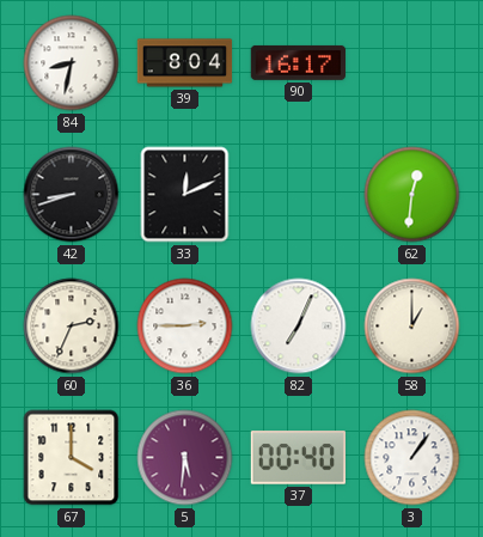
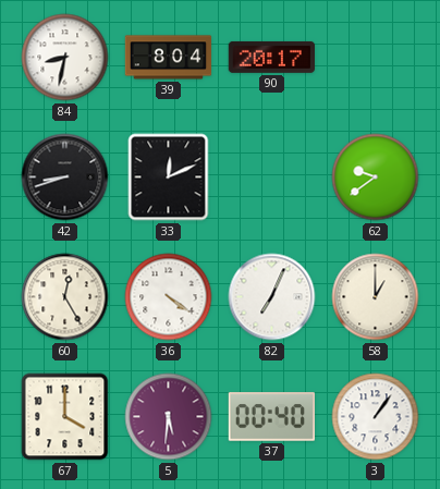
90: 16:17 -> 20:17
62: 12:31 -> 9:39
60: 2:34 -> 12:25
36: 2:45 -> 4:21
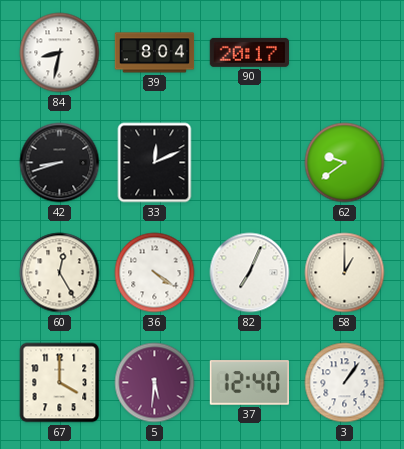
37: 00:40 -> 12:40
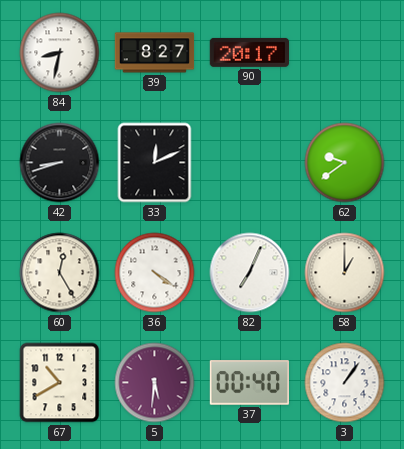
39: 8:04 -> 8:27
67: 4:00 -> 10:40
37: 12:40 -> 00:40
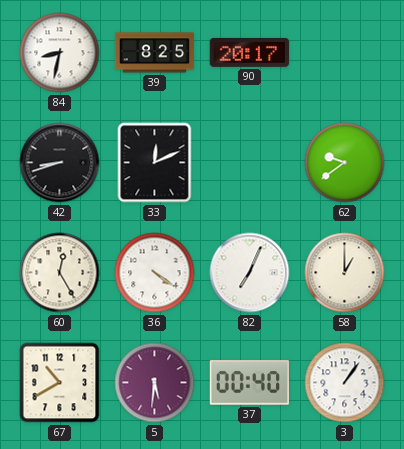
39: 8:27 -> 8:25
